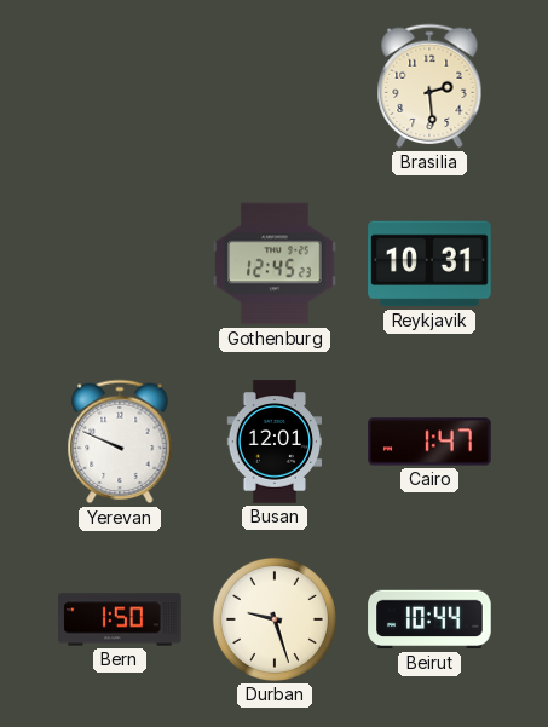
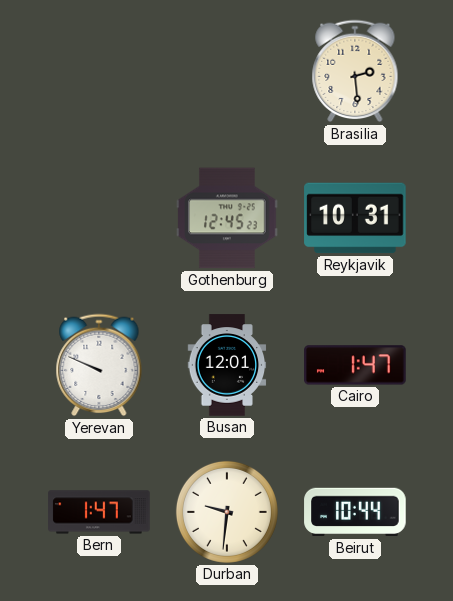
Bern: 1:50 -> 1:47
Durban: 9:27 -> 9:31
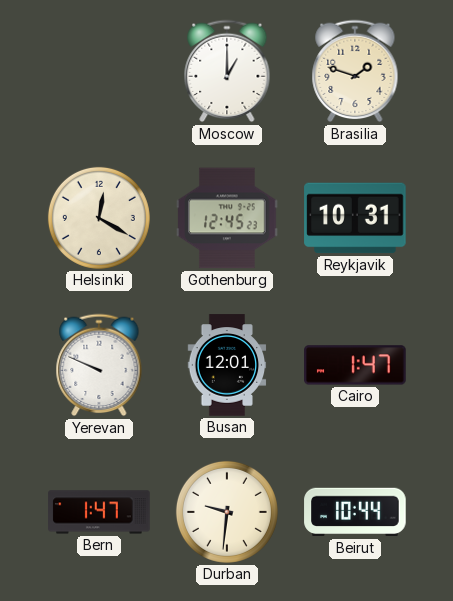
Moscow: none -> 1:00
Brasilia: 2:29 -> 1:48
Helsinki: none -> 12:20
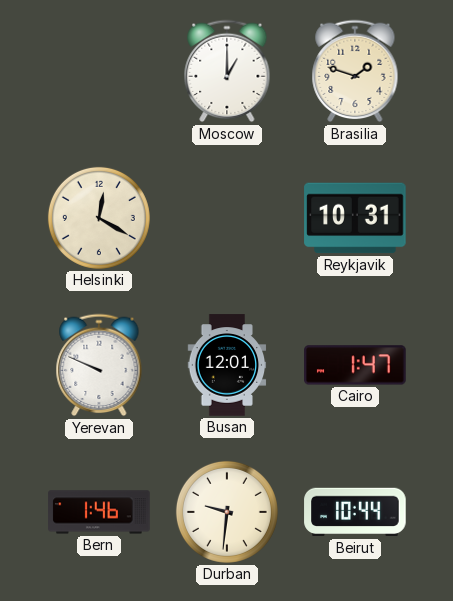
Gothenburg: 12:45 -> none
Bern: 1:47 -> 1:46
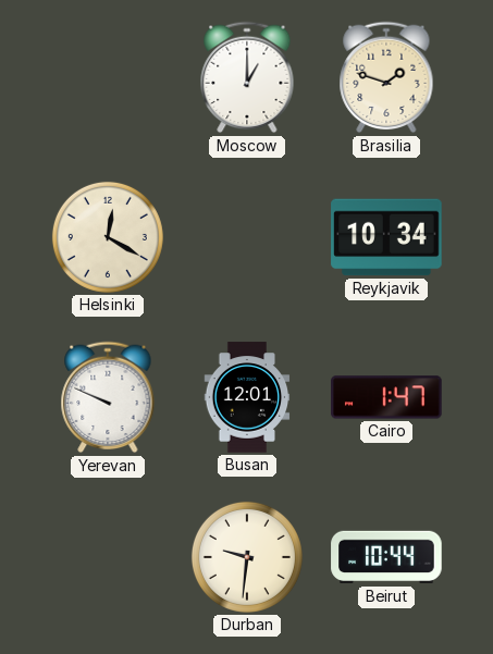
Reykjavik: 10:31 -> 10:34
Bern: 1:46 -> none
